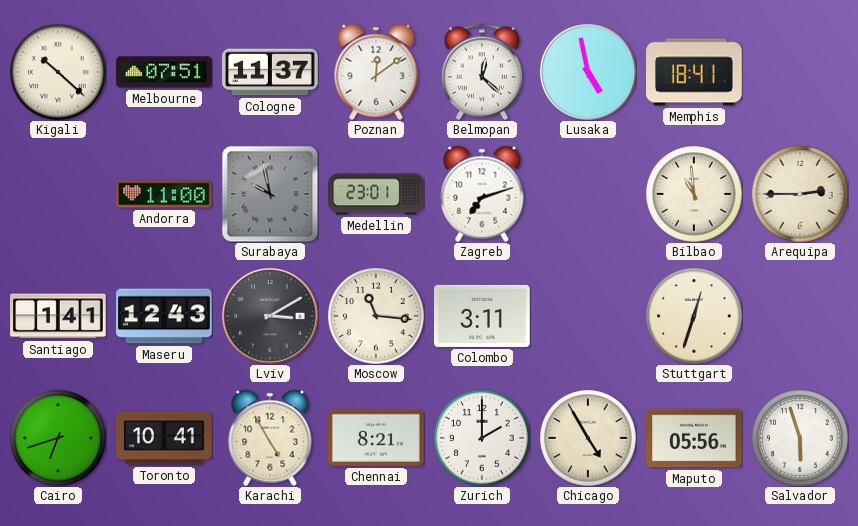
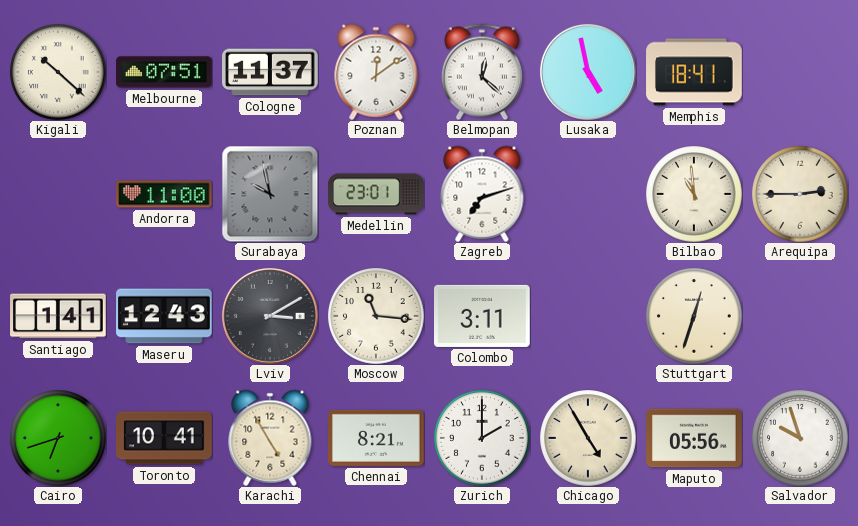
Salvador: 5:57 -> 9:57
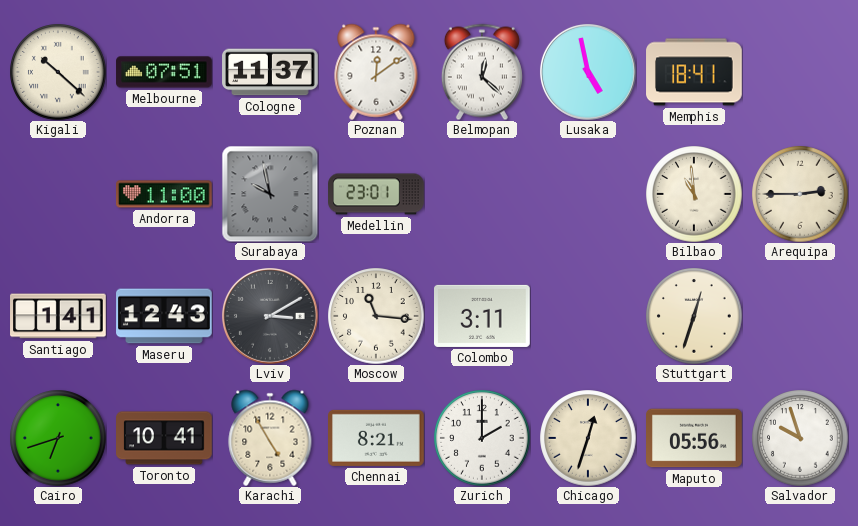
Zagreb: 7:12 -> none
Chicago: 4:55 -> 12:33
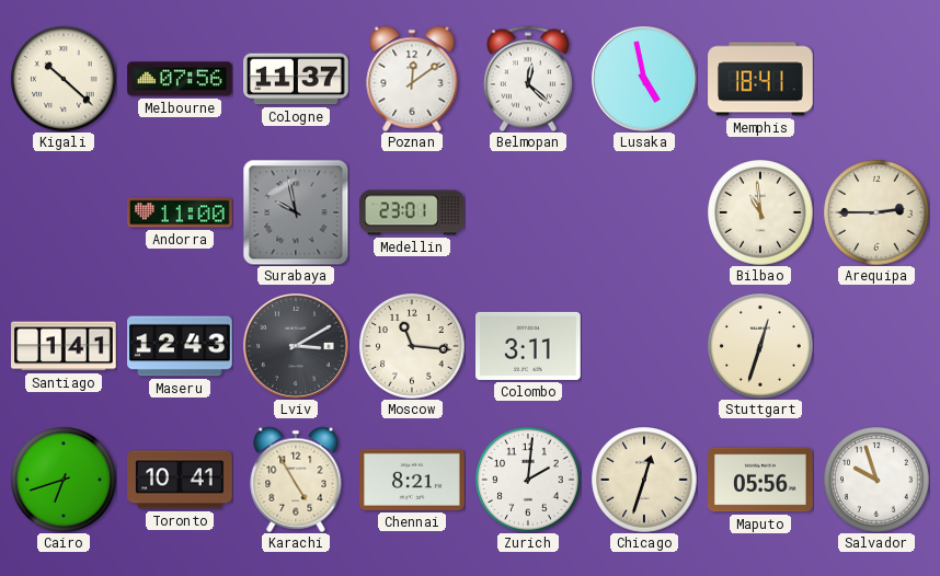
Melbourne: 07:51 -> 07:56
Zurich: 2:00 -> 2:01
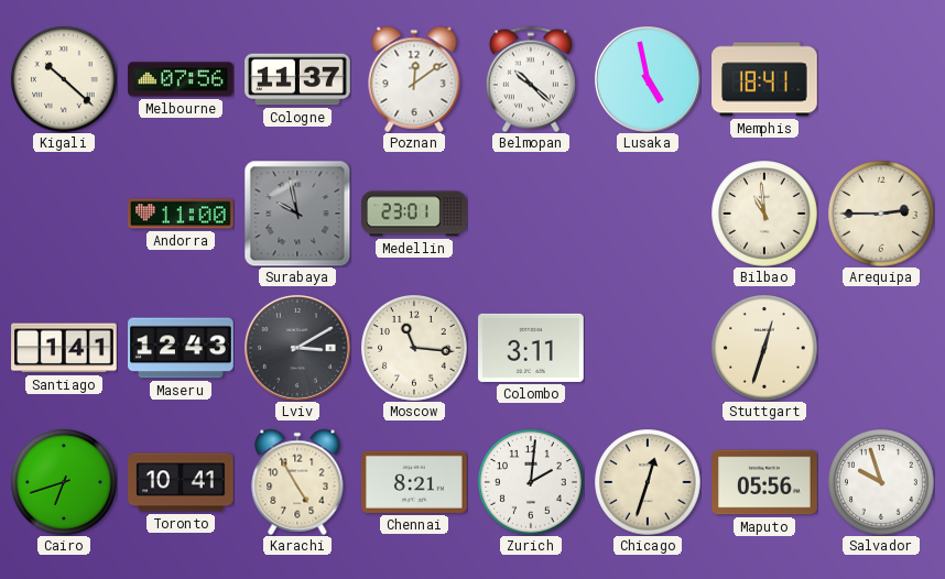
Belmopan: 12:22 -> 10:22
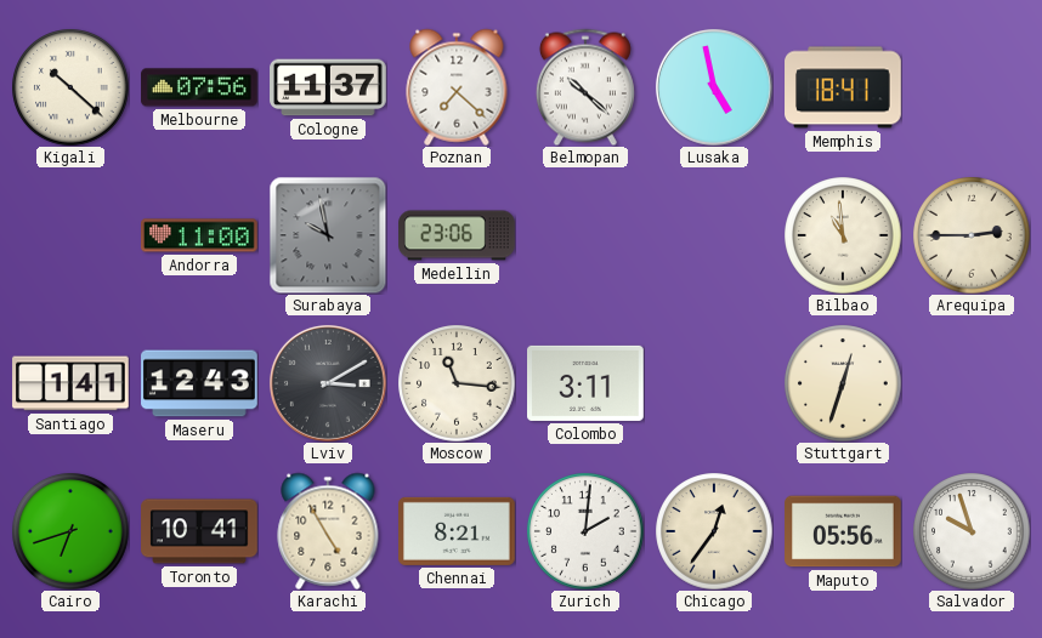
Poznan: 12:09 -> 7:22
Medellin: 23:01 -> 23:06
Chicago: 12:33 -> 12:36
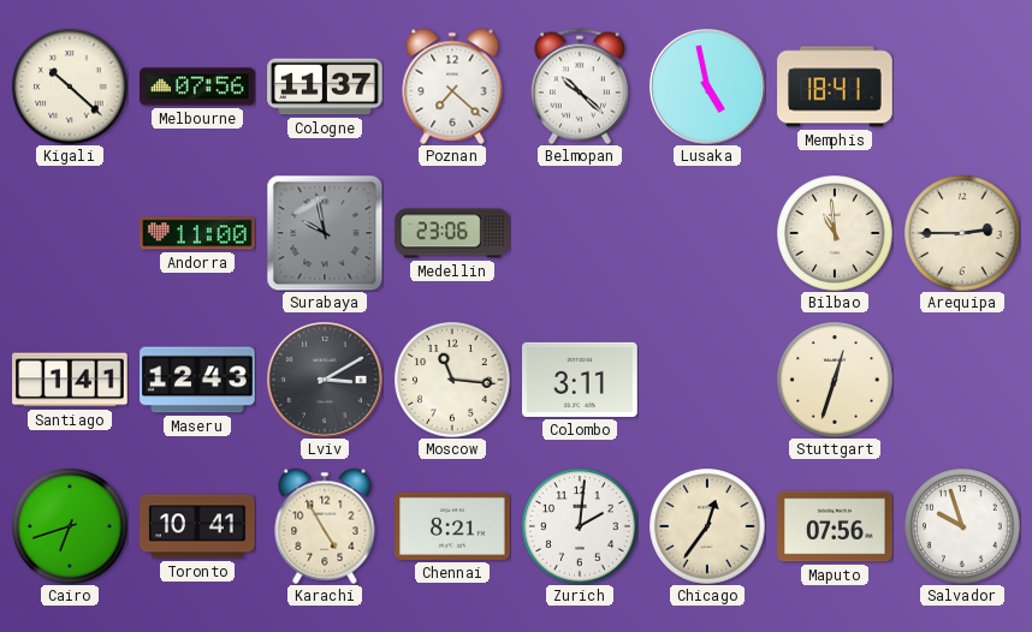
Maputo: 05:56 -> 07:56
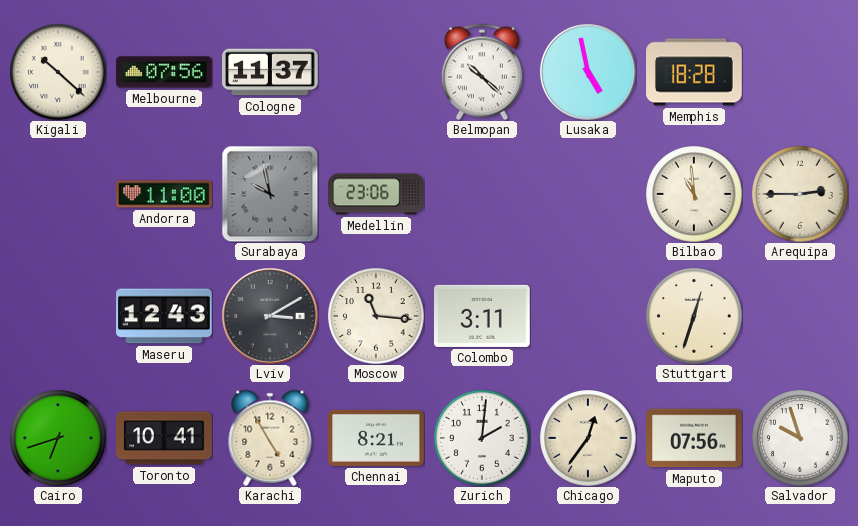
Poznan: 7:22 -> none
Memphis: 18:41 -> 18:28
Santiago: 1:41 -> none
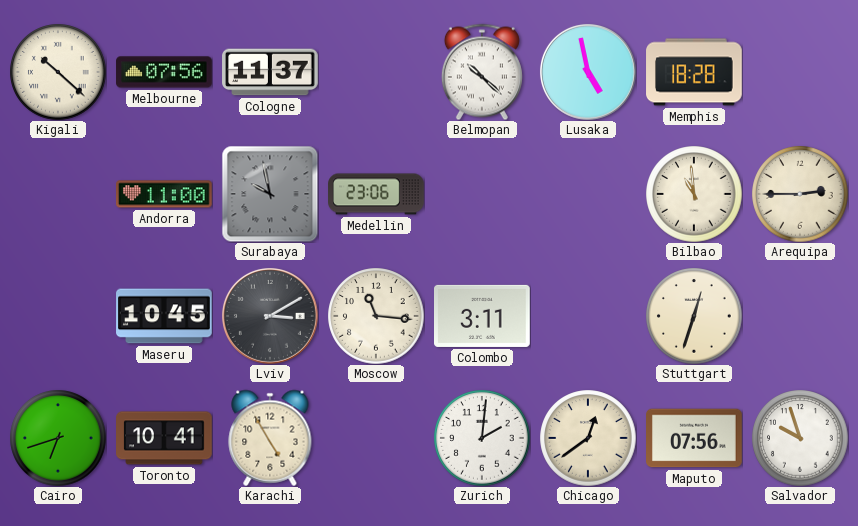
Maseru: 12:43 -> 10:45
Chennai: 8:21 -> none
Chicago: 12:36 -> 12:39
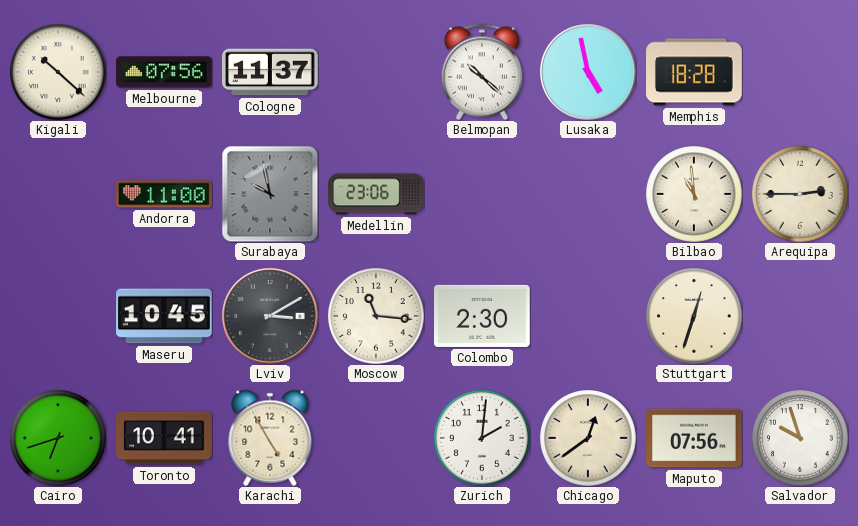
Colombo: 3:11 -> 2:30
